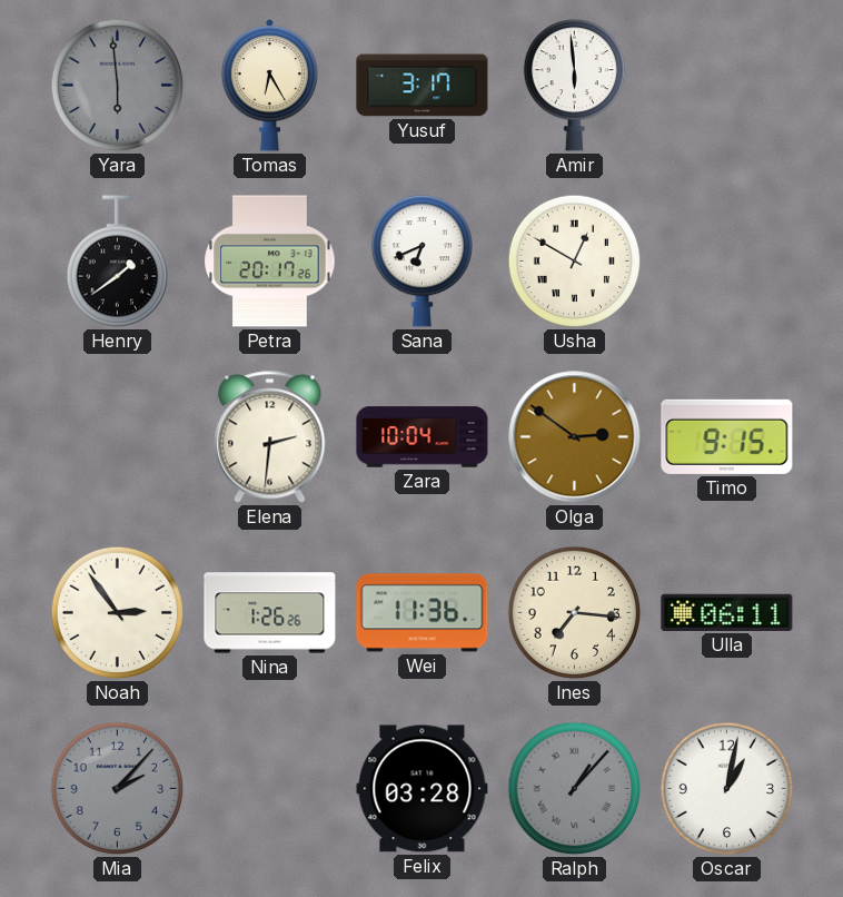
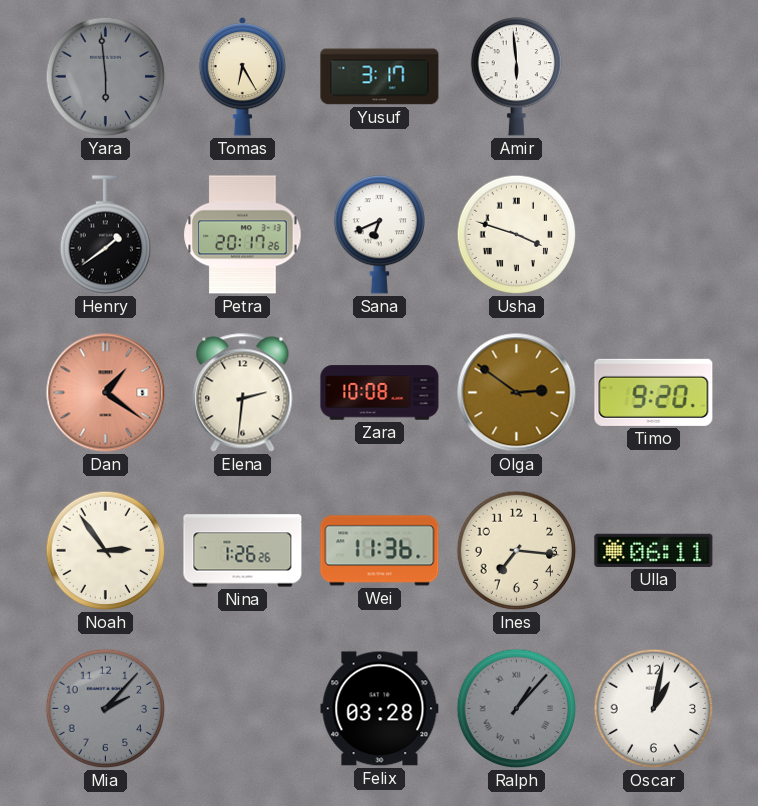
Usha: 12:50 -> 3:48
Dan: none -> 1:21
Zara: 10:04 -> 10:08
Timo: 9:15 -> 9:20
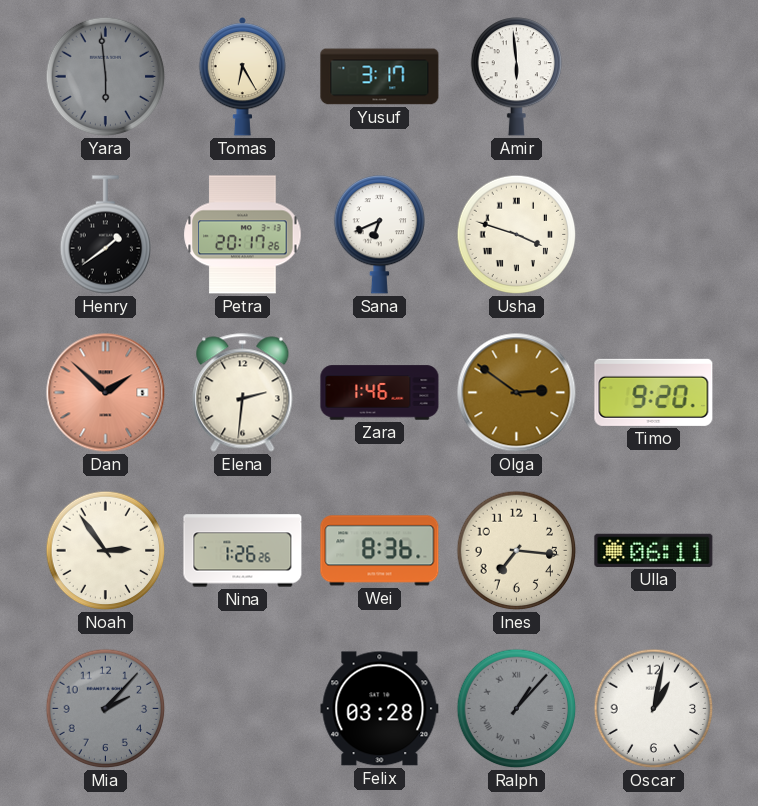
Dan: 1:21 -> 1:52
Zara: 10:08 -> 1:46
Wei: 11:36 -> 8:36
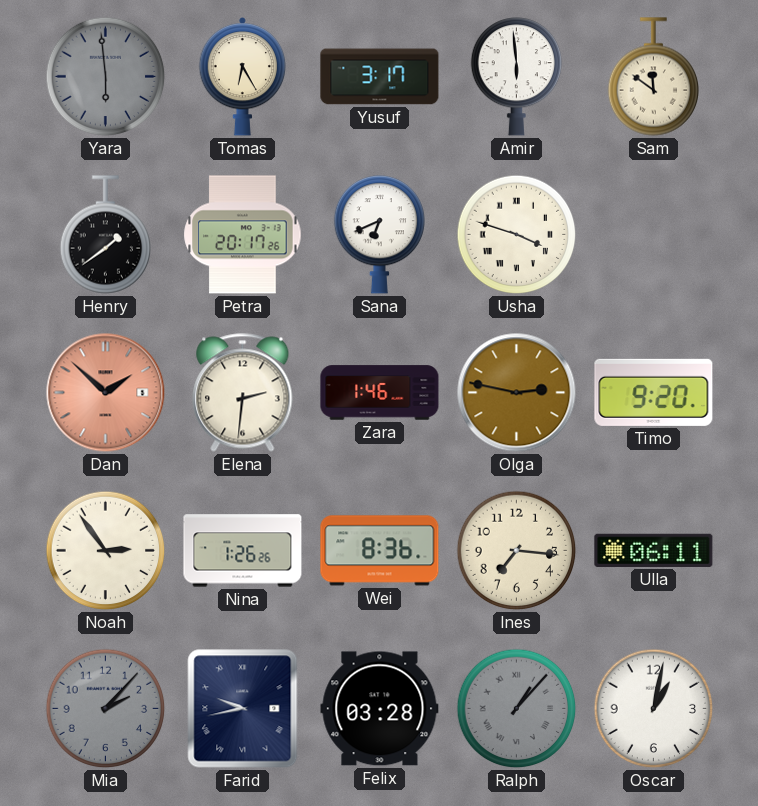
Sam: none -> 11:51
Olga: 2:51 -> 2:47
Farid: none -> 9:43
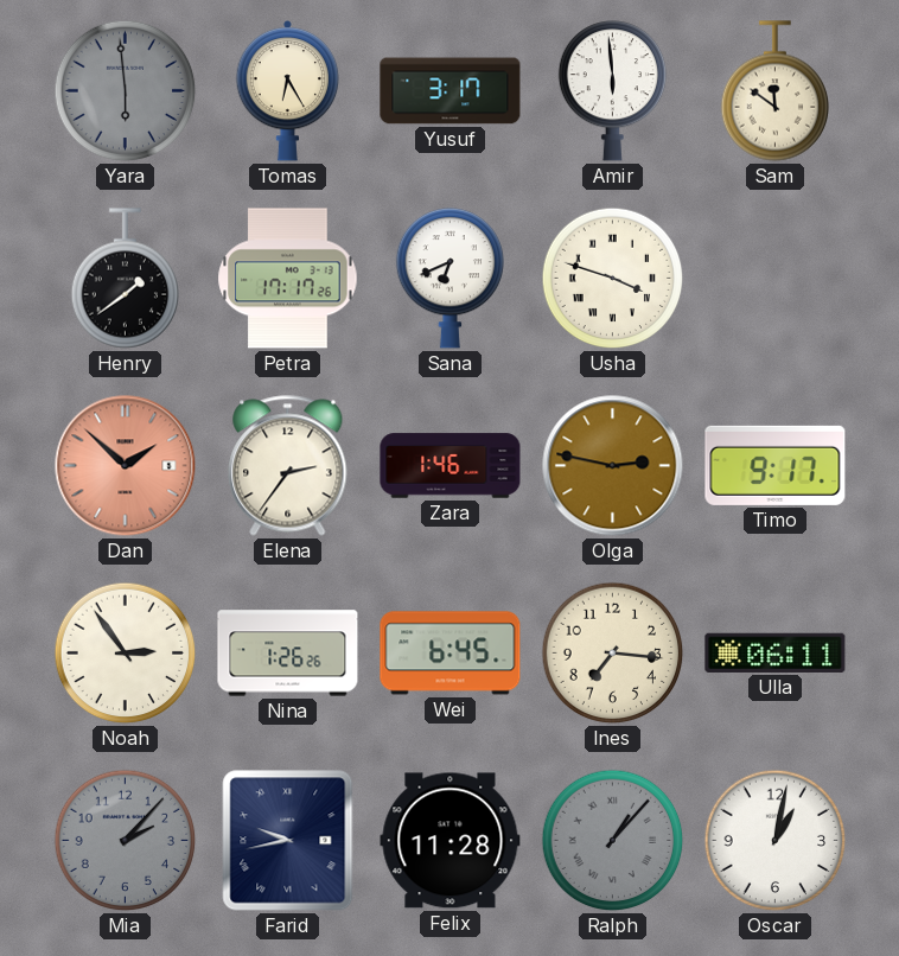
Petra: 20:17 -> 17:17
Elena: 2:31 -> 2:36
Timo: 9:20 -> 9:17
Wei: 8:36 -> 6:45
Felix: 03:28 -> 11:28
